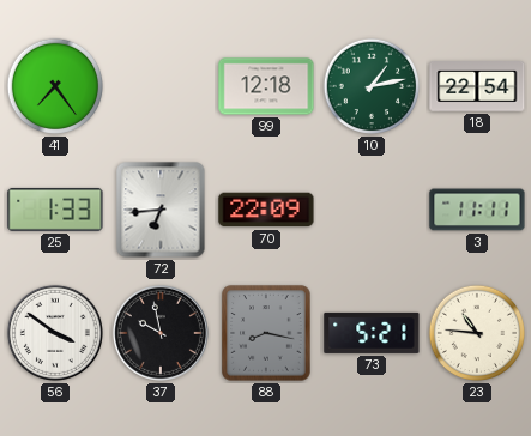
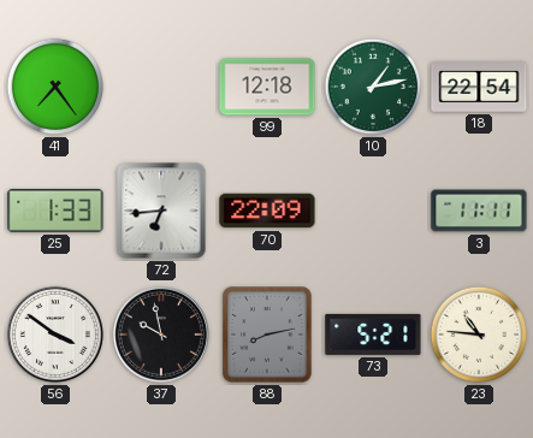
88: 8:17 -> 8:13
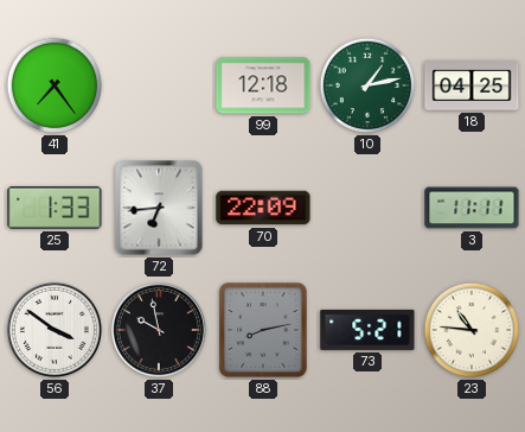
18: 22:54 -> 04:25
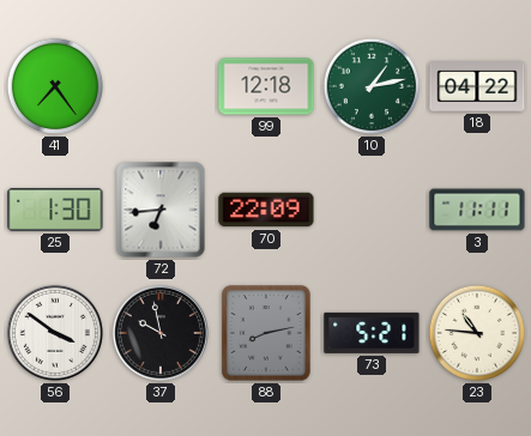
18: 04:25 -> 04:22
25: 1:33 -> 1:30
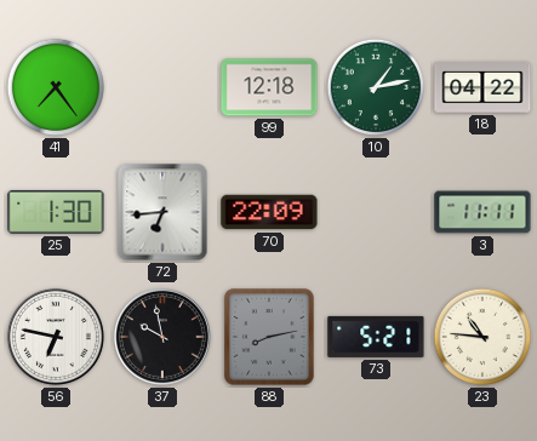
56: 3:51 -> 6:47
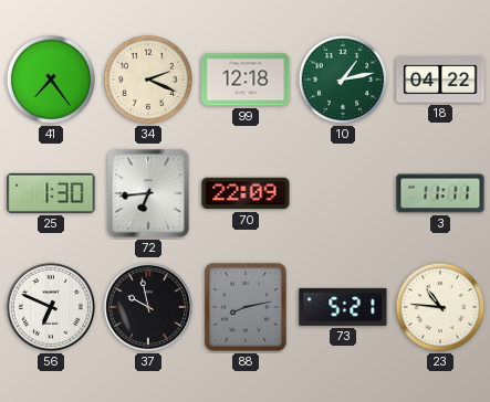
34: none -> 2:19
56: 6:47 -> 6:49
